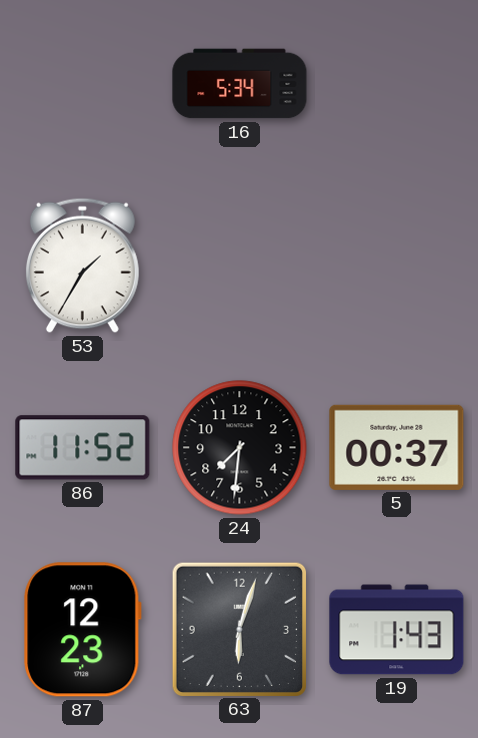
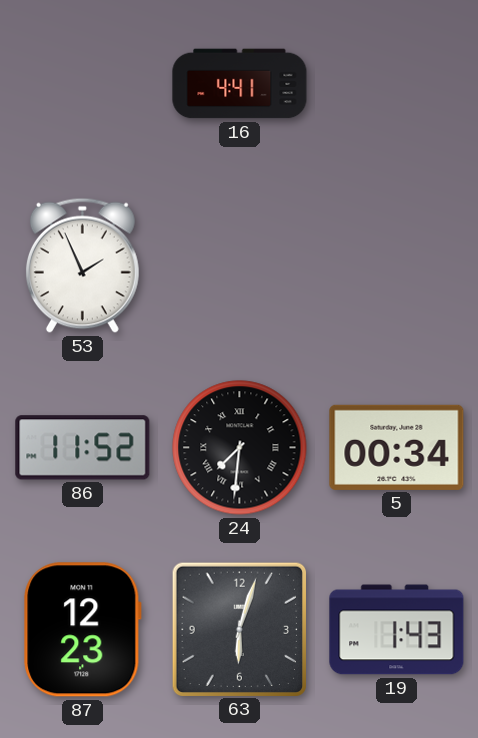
16: 5:34 -> 4:41
53: 1:35 -> 1:56
24 numerals: Arabic -> Roman
5: 00:37 -> 00:34
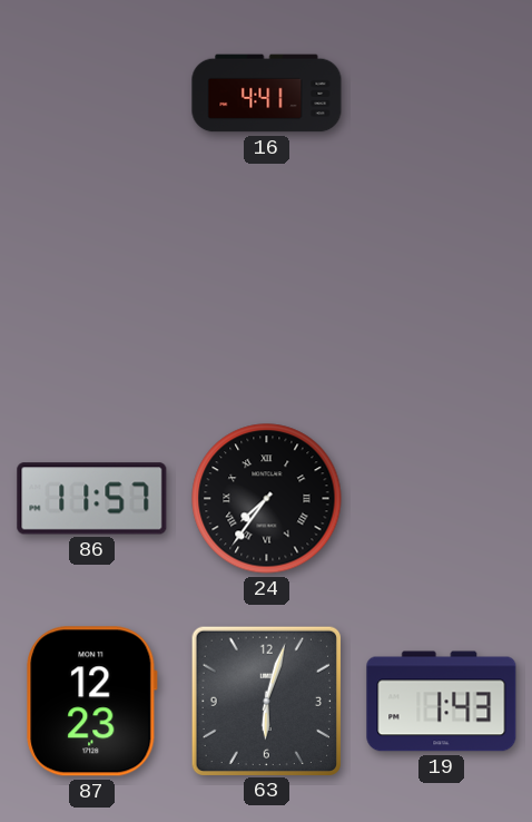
53: 1:56 -> none
86: 11:52 -> 11:57
24: 7:31 -> 7:36
5: 00:34 -> none
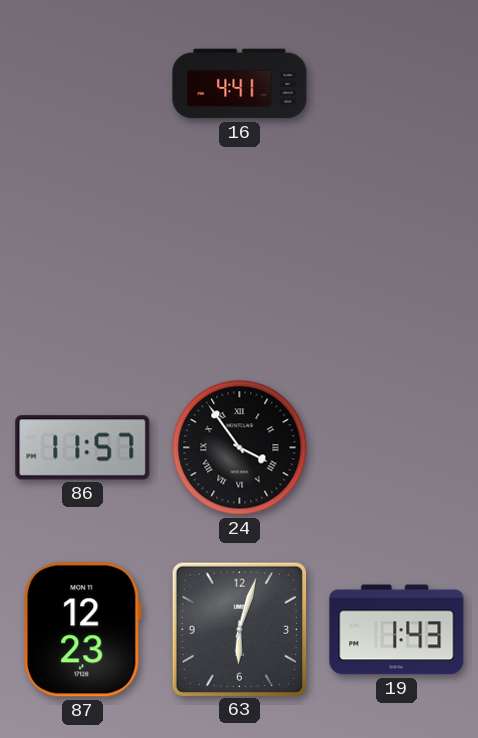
24: 7:36 -> 3:54
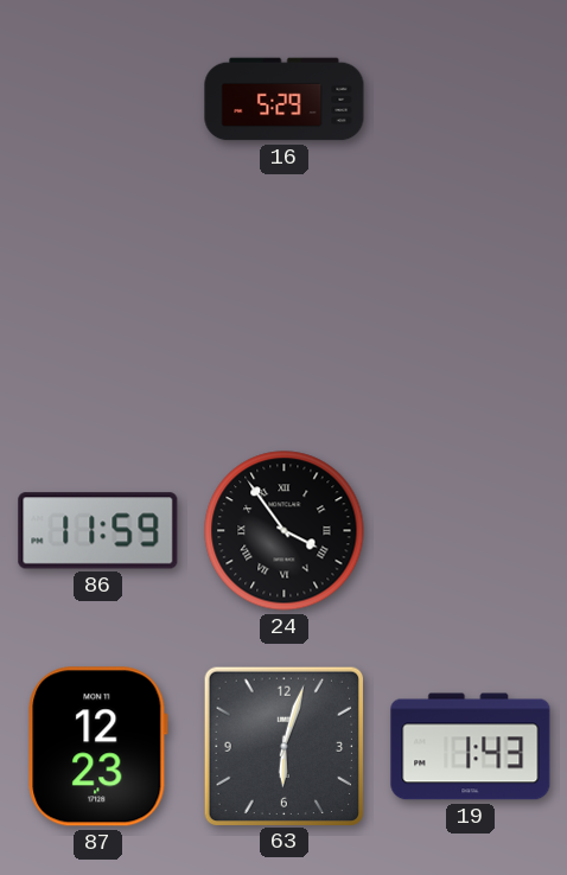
16: 4:41 -> 5:29
86: 11:57 -> 11:59
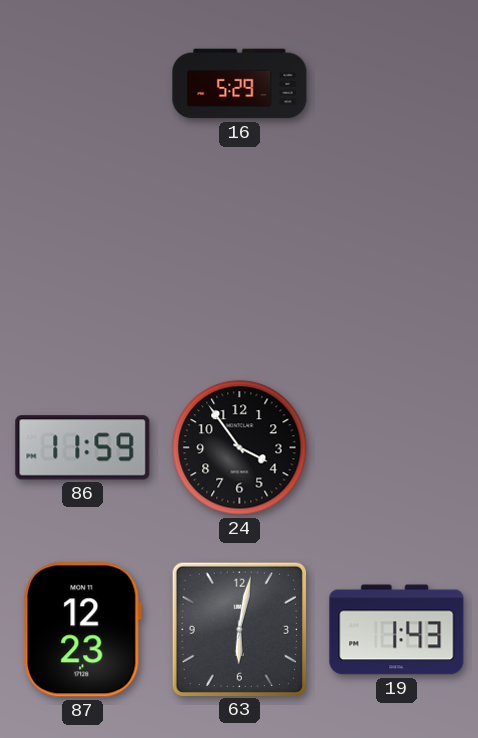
24 numerals: Roman -> Arabic
63: 6:03 -> 6:02
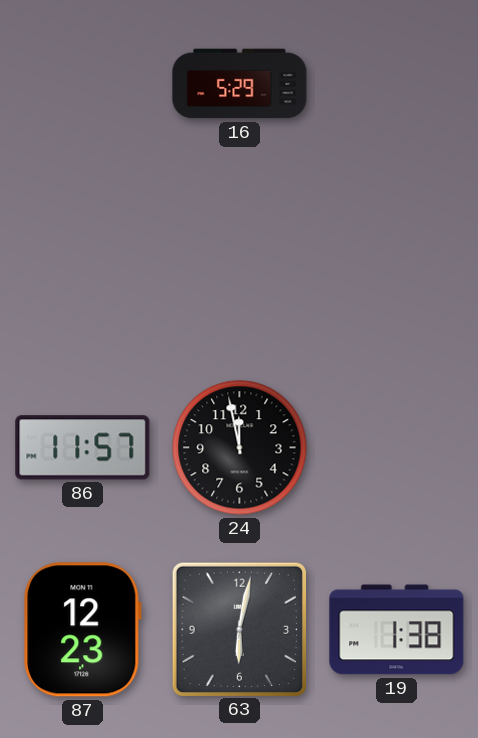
86: 11:59 -> 11:57
24: 3:54 -> 11:58
19: 1:43 -> 1:38
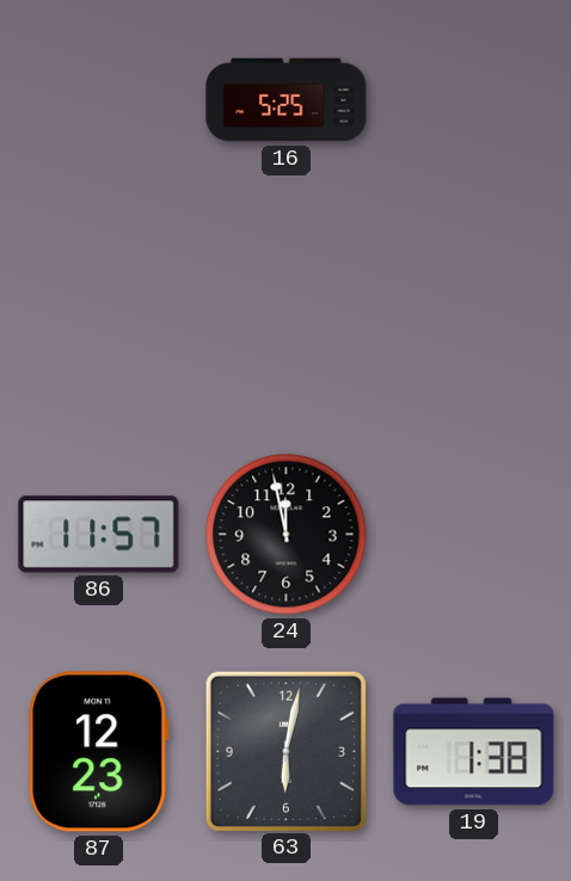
16: 5:29 -> 5:25
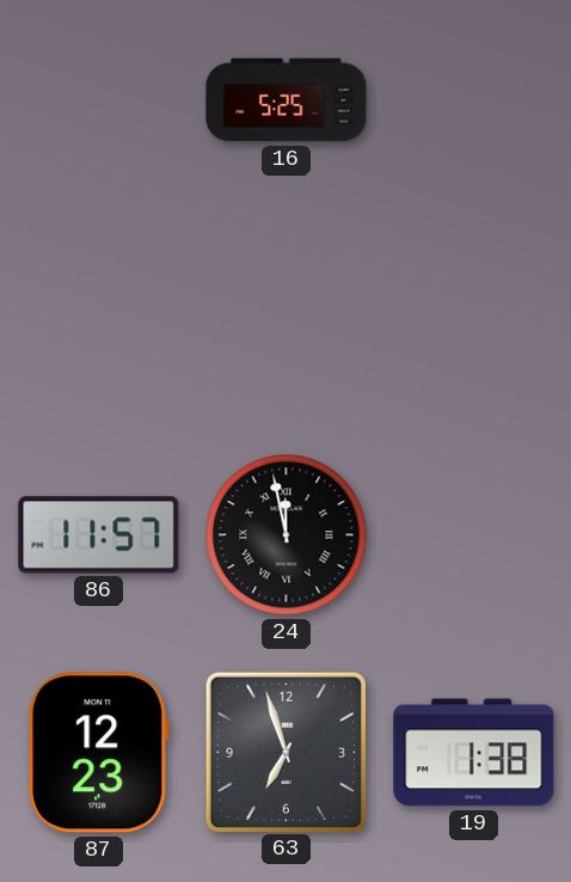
24 numerals: Arabic -> Roman
63: 6:02 -> 6:57
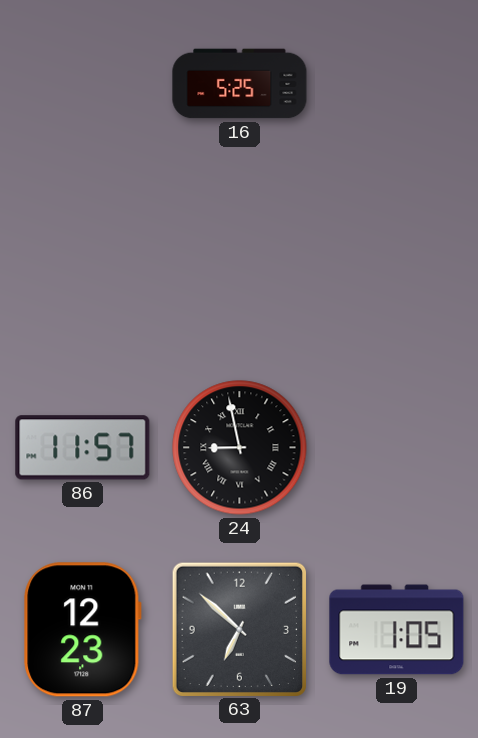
24: 11:58 -> 8:58
63: 6:57 -> 6:52
19: 1:38 -> 1:05
